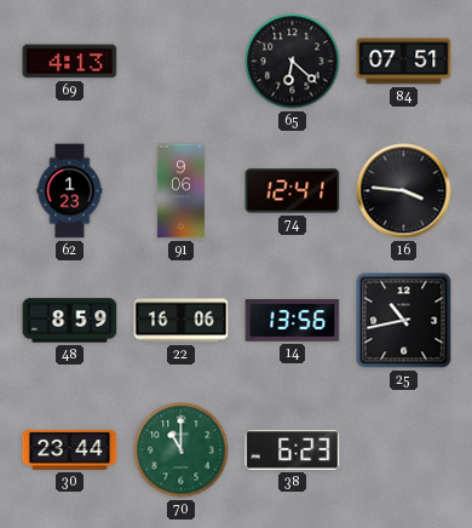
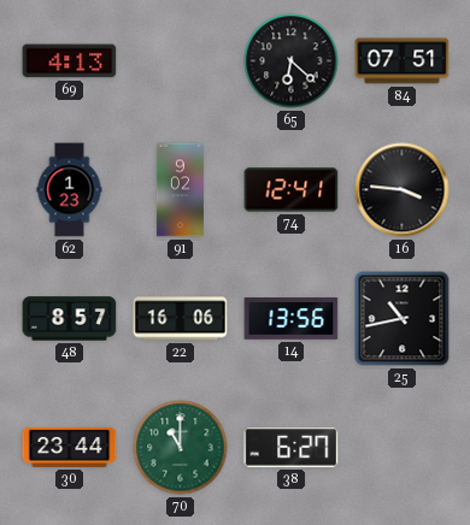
91: 9:06 -> 9:02
48: 8:59 -> 8:57
38: 6:23 -> 6:27
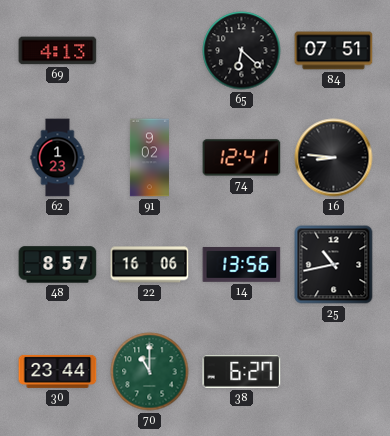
16: 3:46 -> 8:46
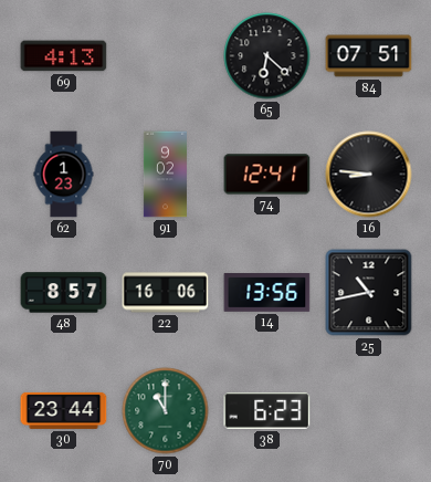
38: 6:27 -> 6:23
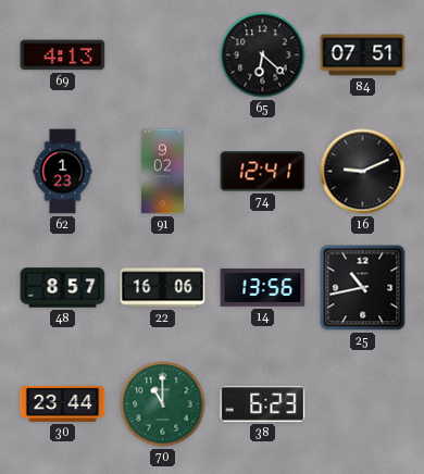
16: 8:46 -> 9:11
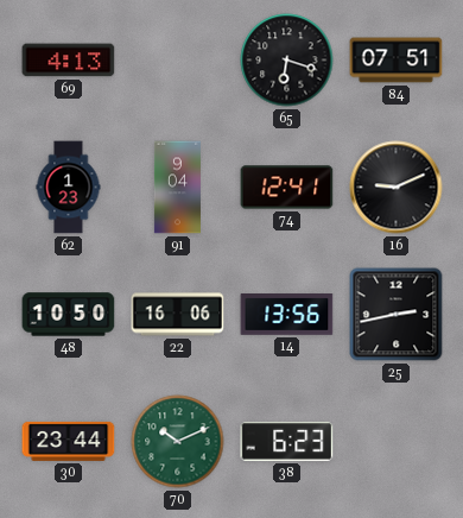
65: 6:22 -> 6:18
91: 9:02 -> 9:04
48: 8:57 -> 10:50
25: 10:43 -> 2:43
70: 11:00 -> 10:11
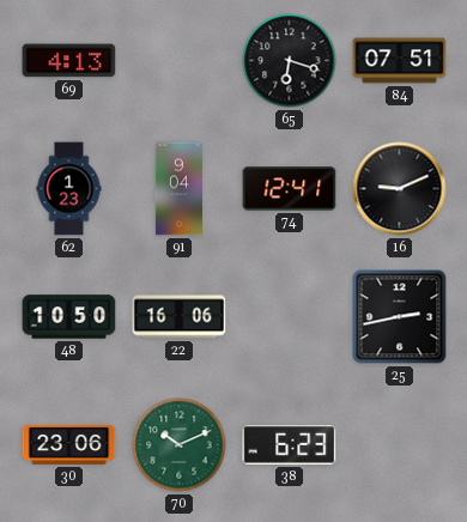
14: 13:56 -> none
30: 23:44 -> 23:06
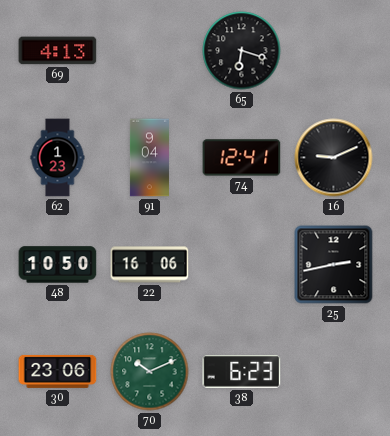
84: 07:51 -> none
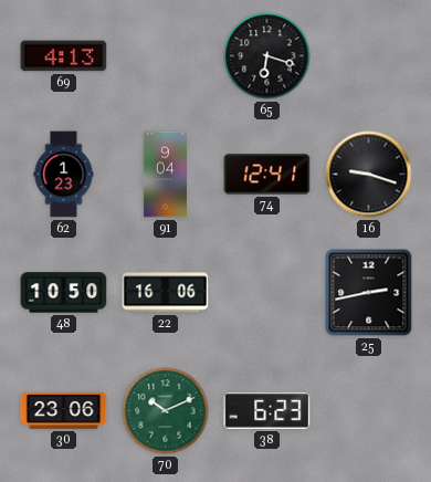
16: 9:11 -> 9:18
